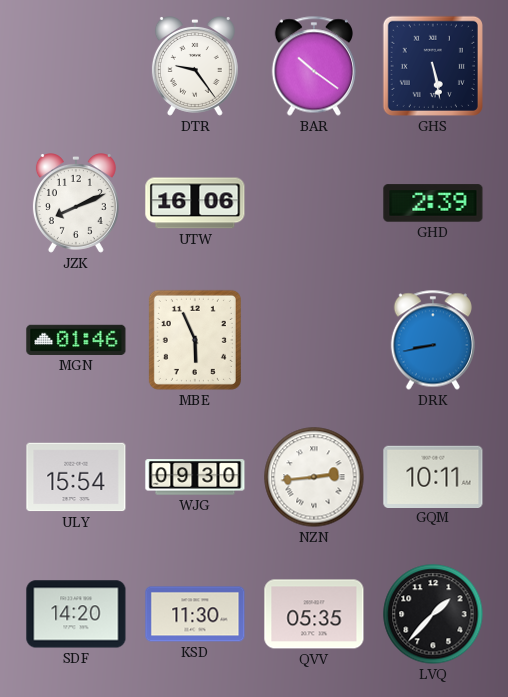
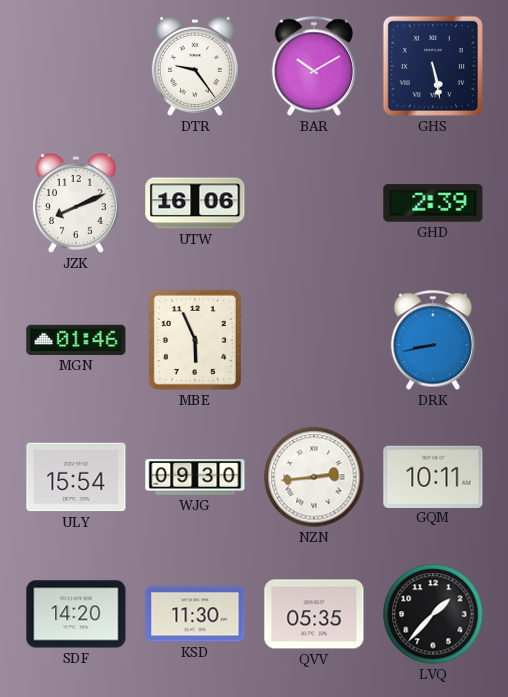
BAR: 10:21 -> 10:10
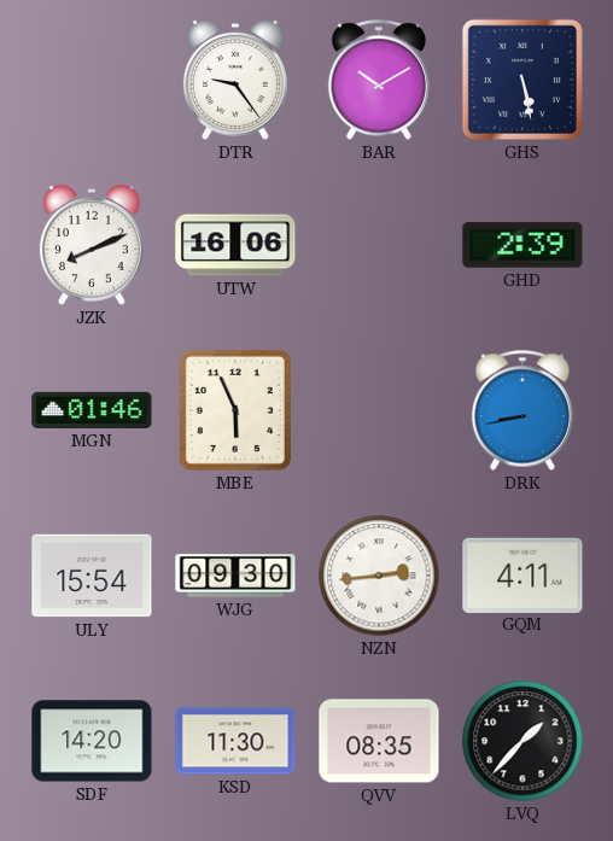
GQM: 10:11 -> 4:11
QVV: 05:35 -> 08:35
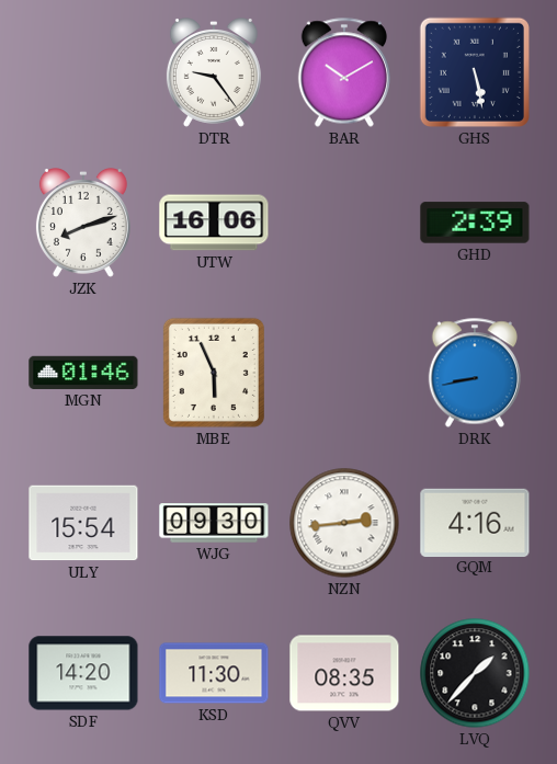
JZK: 8:11 -> 8:12
GQM: 4:11 -> 4:16
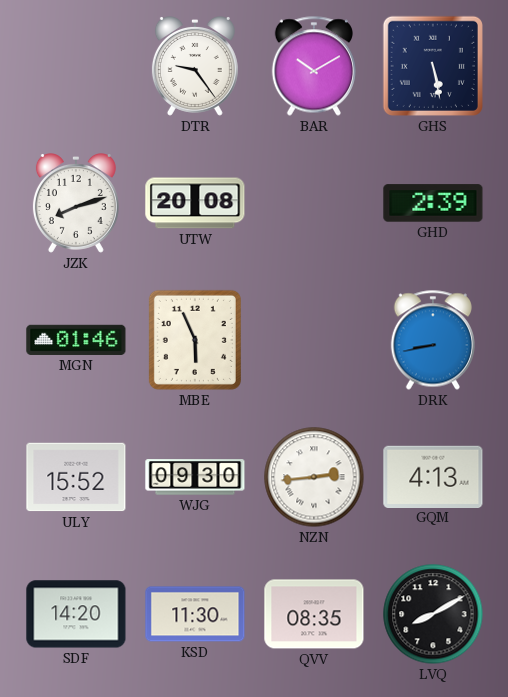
UTW: 16:06 -> 20:08
ULY: 15:54 -> 15:52
GQM: 4:16 -> 4:13
LVQ: 1:37 -> 8:10
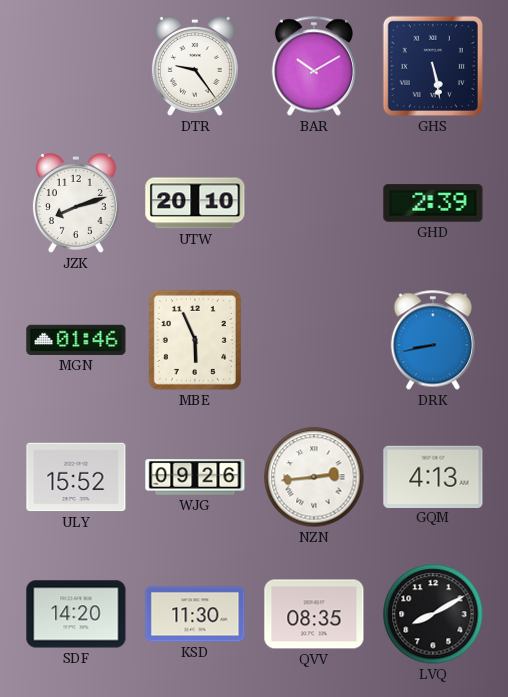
UTW: 20:08 -> 20:10
WJG: 09:30 -> 09:26
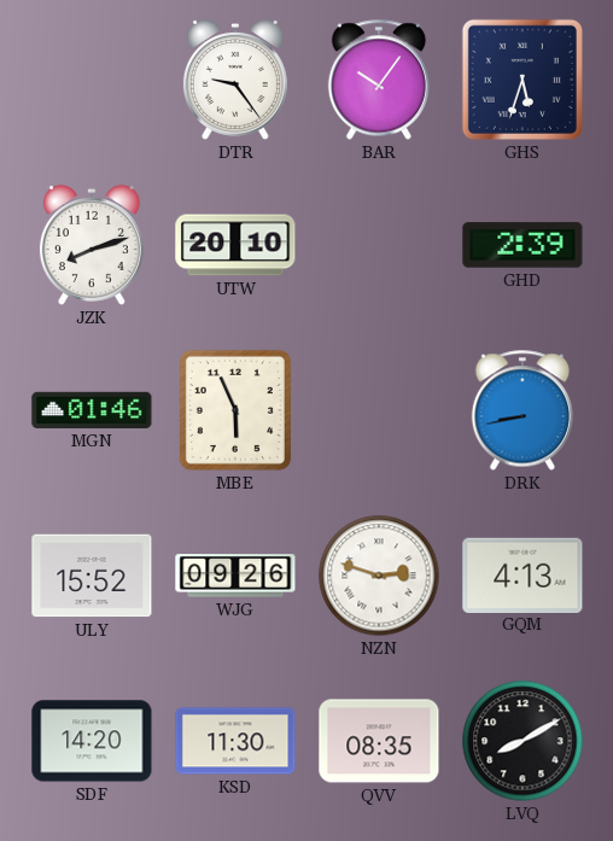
BAR: 10:10 -> 10:06
GHS: 5:28 -> 5:33
NZN: 2:44 -> 2:48
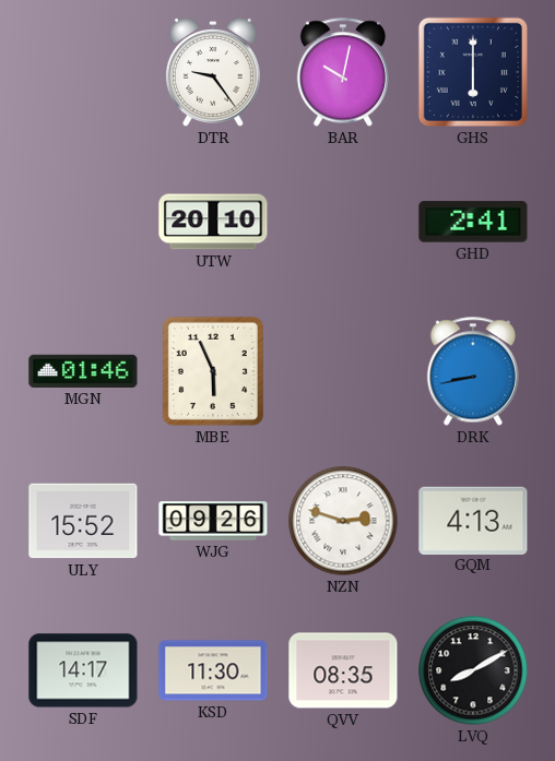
BAR: 10:06 -> 10:02
GHS: 5:33 -> 6:00
JZK: 8:12 -> none
GHD: 2:39 -> 2:41
SDF: 14:20 -> 14:17
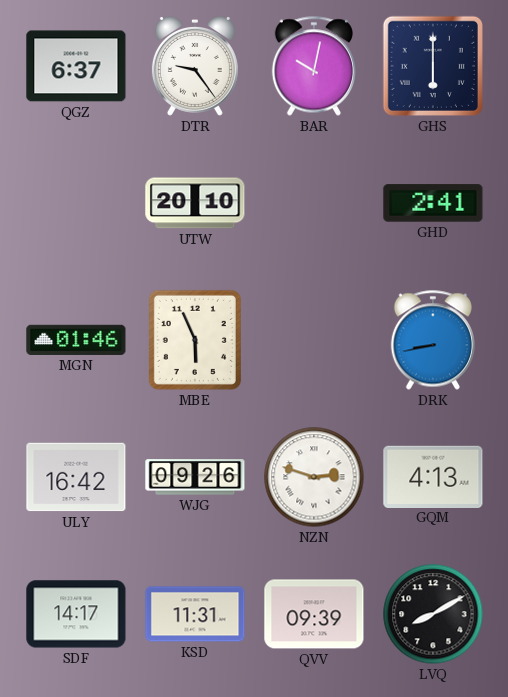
QGZ: none -> 6:37
ULY: 15:52 -> 16:42
KSD: 11:30 -> 11:31
QVV: 08:35 -> 09:39
